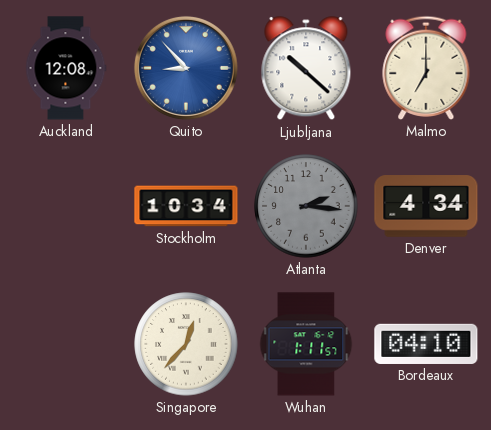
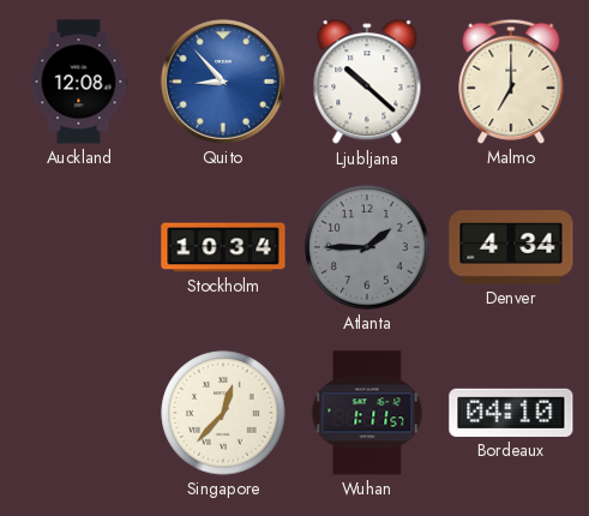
Atlanta: 2:16 -> 1:45
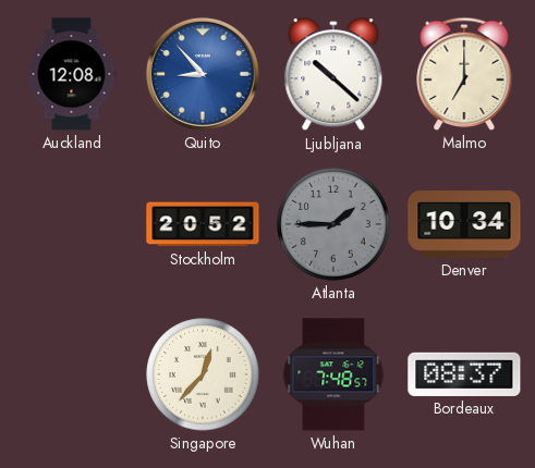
Stockholm: 10:34 -> 20:52
Denver: 4:34 -> 10:34
Wuhan: 1:11 -> 7:48
Bordeaux: 04:10 -> 08:37
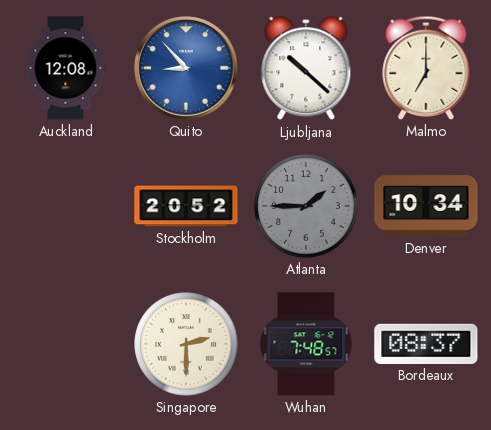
Singapore: 12:37 -> 2:30
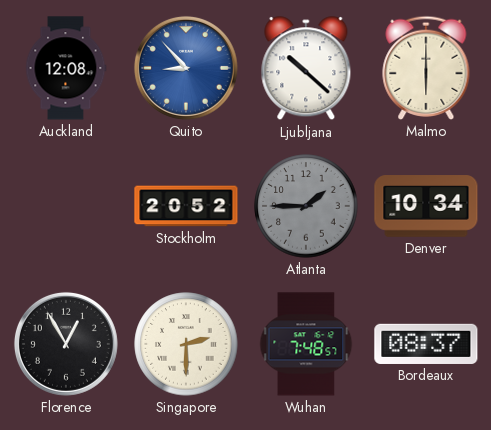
Malmo: 7:00 -> 6:00
Florence: none -> 12:55
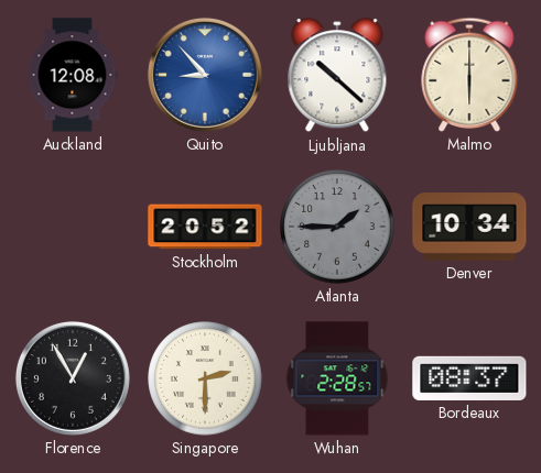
Wuhan: 7:48 -> 2:28
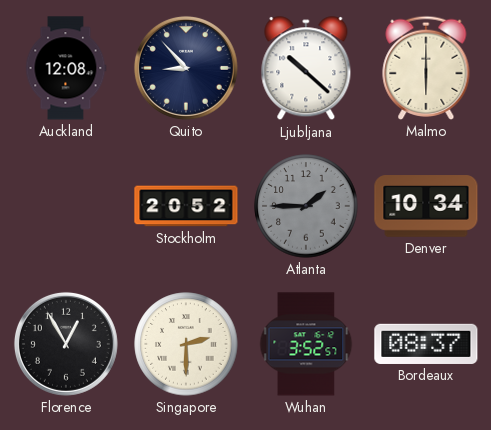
Quito dial: blue -> navy
Wuhan: 2:28 -> 3:52
